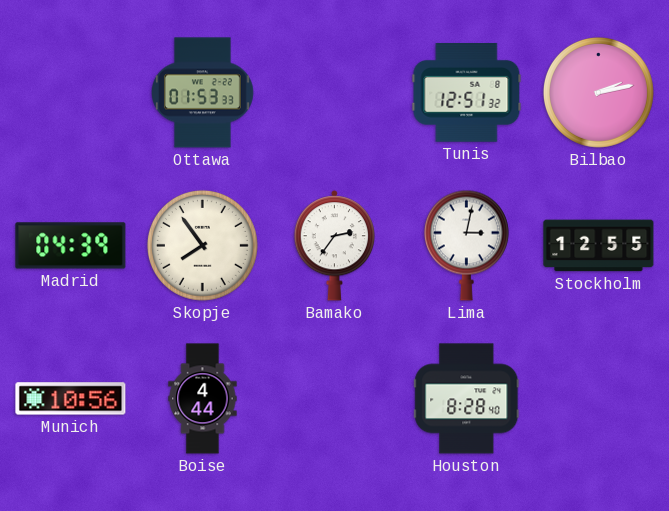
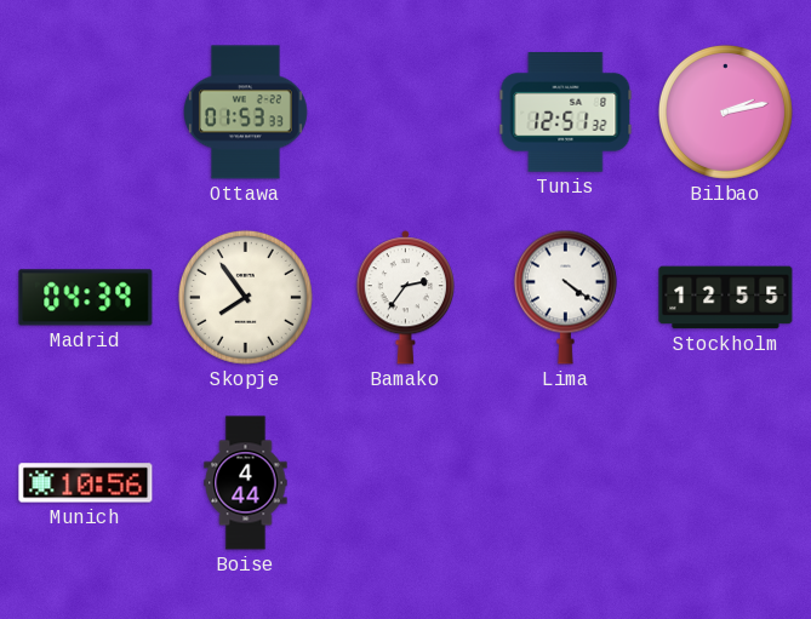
Lima: 3:02 -> 4:21
Houston: 8:28 -> none
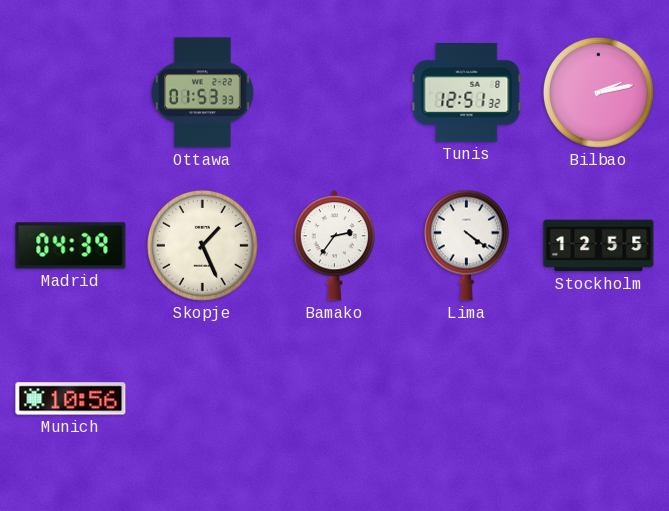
Skopje: 7:54 -> 1:26
Boise: 4:44 -> none
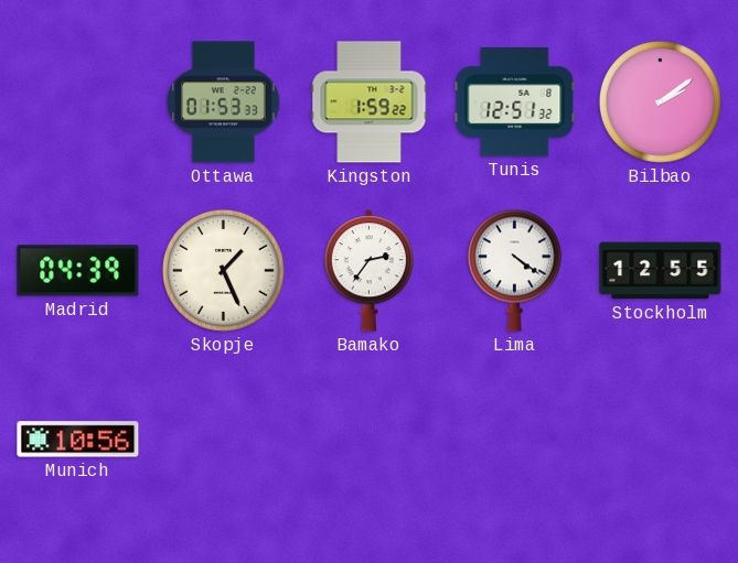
Kingston: none -> 1:59
Bilbao: 2:13 -> 2:09
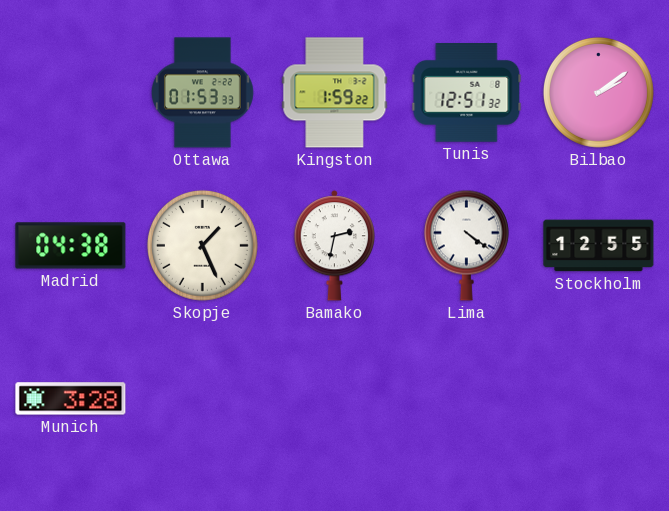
Madrid: 04:39 -> 04:38
Bamako: 2:36 -> 2:32
Munich: 10:56 -> 3:28
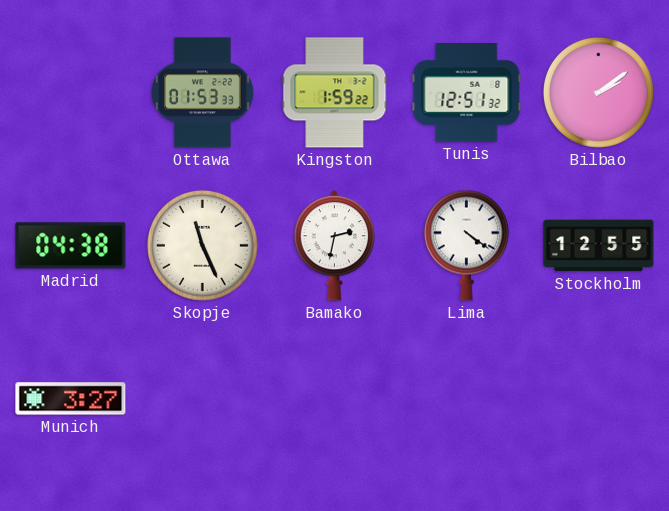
Skopje: 1:26 -> 11:26
Munich: 3:28 -> 3:27
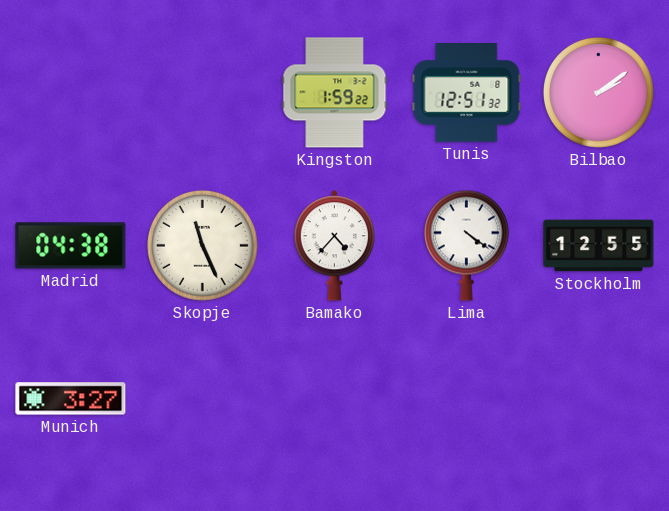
Ottawa: 01:53 -> none
Bamako: 2:32 -> 4:37
